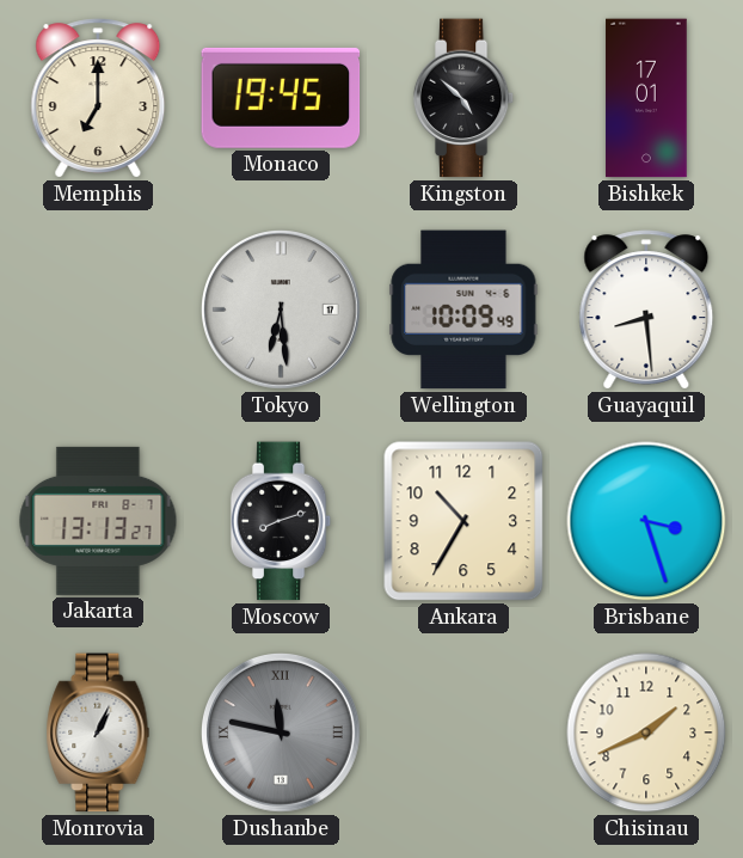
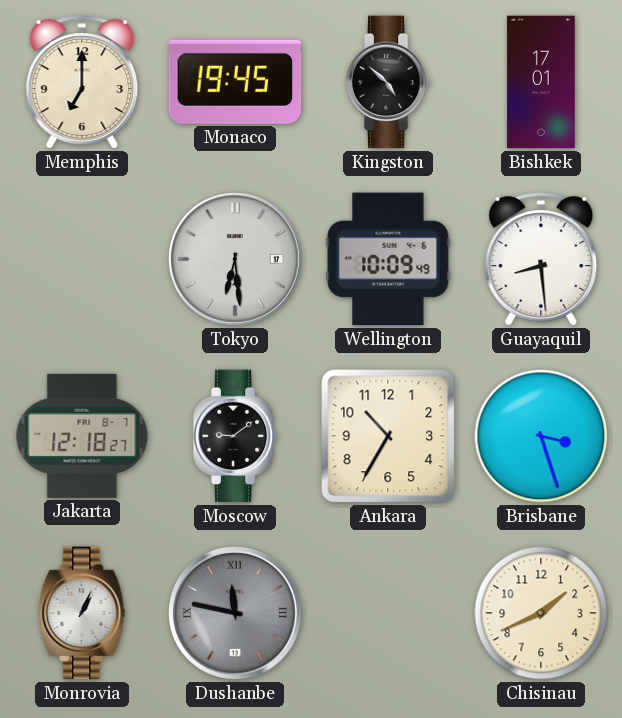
Jakarta: 13:13 -> 12:18
Moscow: 8:12 -> 9:09
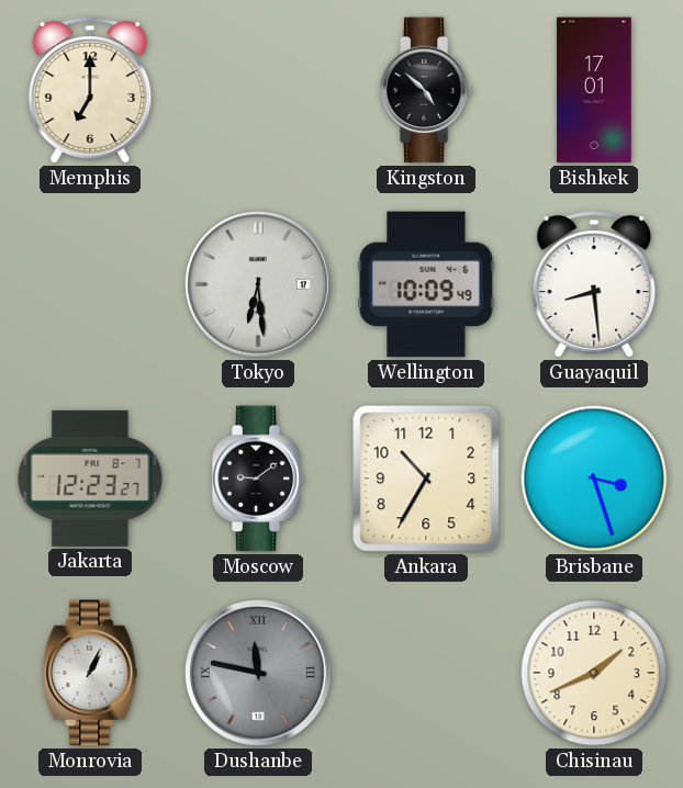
Monaco: 19:45 -> none
Jakarta: 12:18 -> 12:23
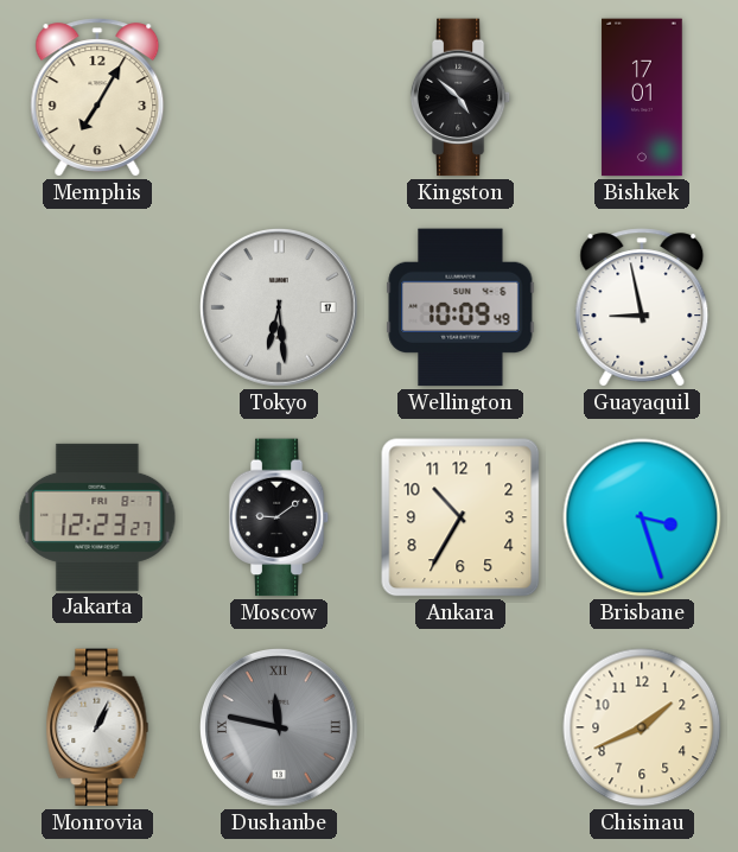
Memphis: 7:00 -> 7:05
Guayaquil: 8:29 -> 8:58
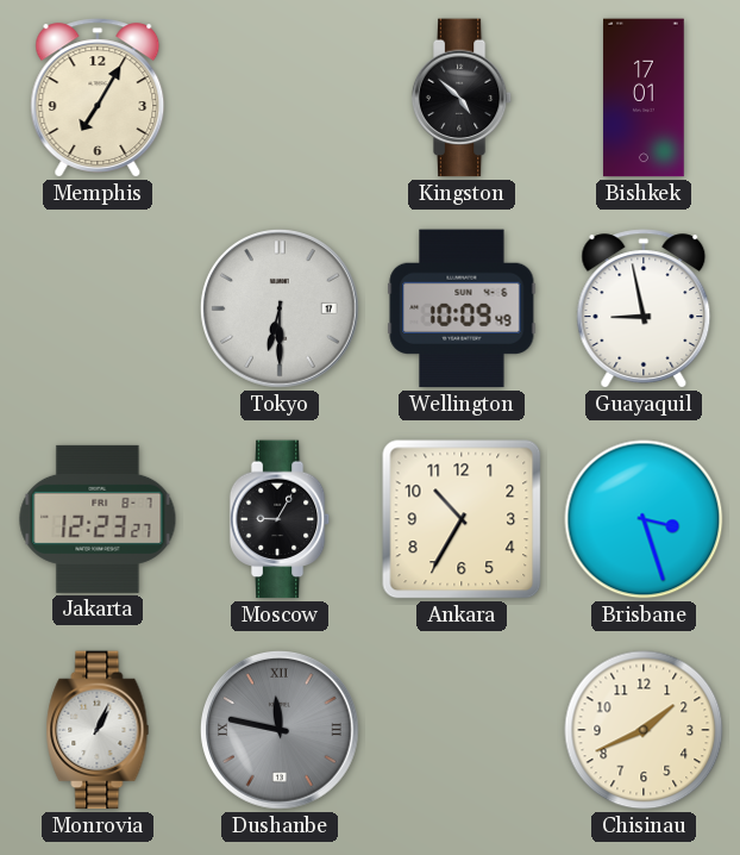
Tokyo: 6:29 -> 6:30
Moscow: 9:09 -> 9:05
